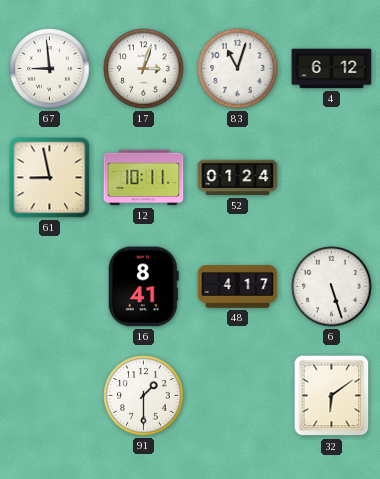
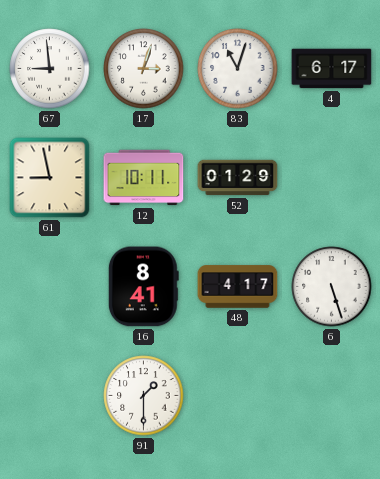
4: 6:12 -> 6:17
52: 01:24 -> 01:29
32: 6:09 -> none
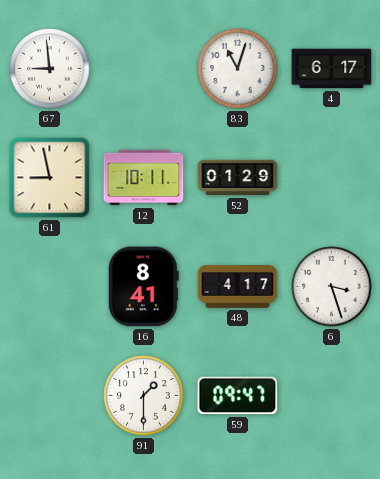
17: 3:03 -> none
6: 5:27 -> 3:27
59: none -> 09:47
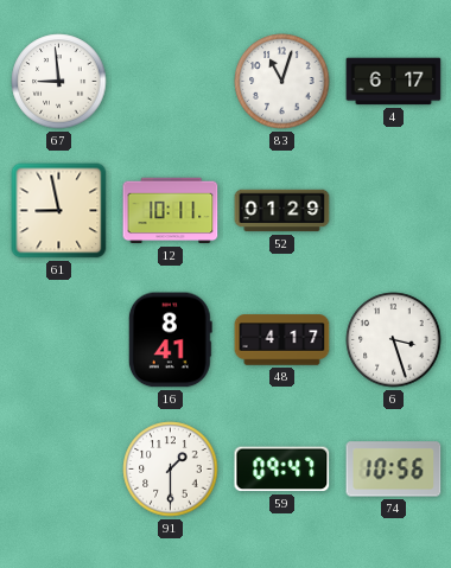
74: none -> 10:56
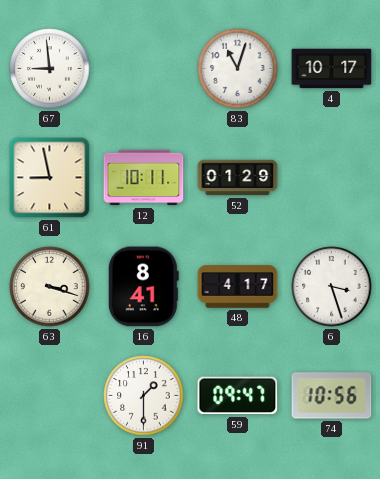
4: 6:17 -> 10:17
63: none -> 3:18
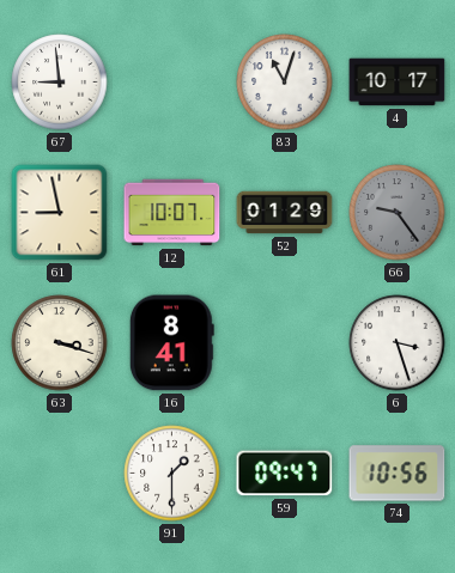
12: 10:11 -> 10:07
66: none -> 9:24
48: 4:17 -> none
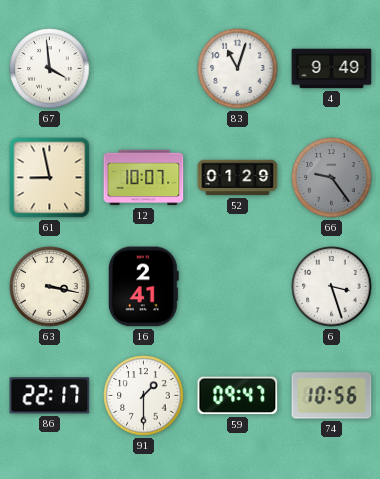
67: 8:59 -> 3:59
4: 10:17 -> 9:49
63: 3:18 -> 3:17
16: 8:41 -> 2:41
86: none -> 22:17
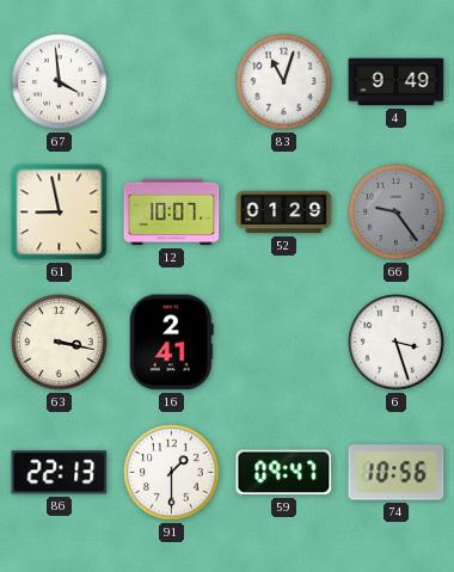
86: 22:17 -> 22:13
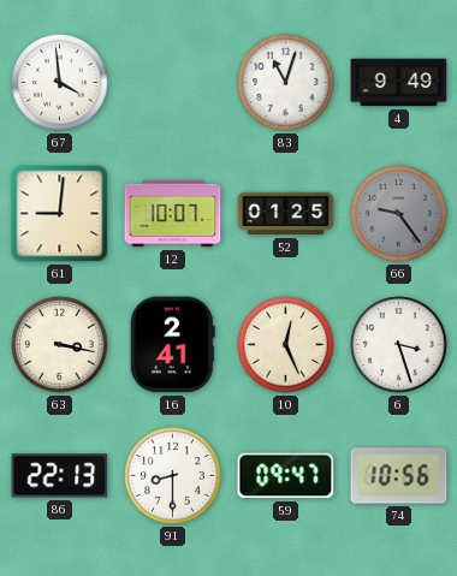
61: 8:58 -> 9:01
52: 01:29 -> 01:25
10: none -> 12:26
91: 1:30 -> 8:30
